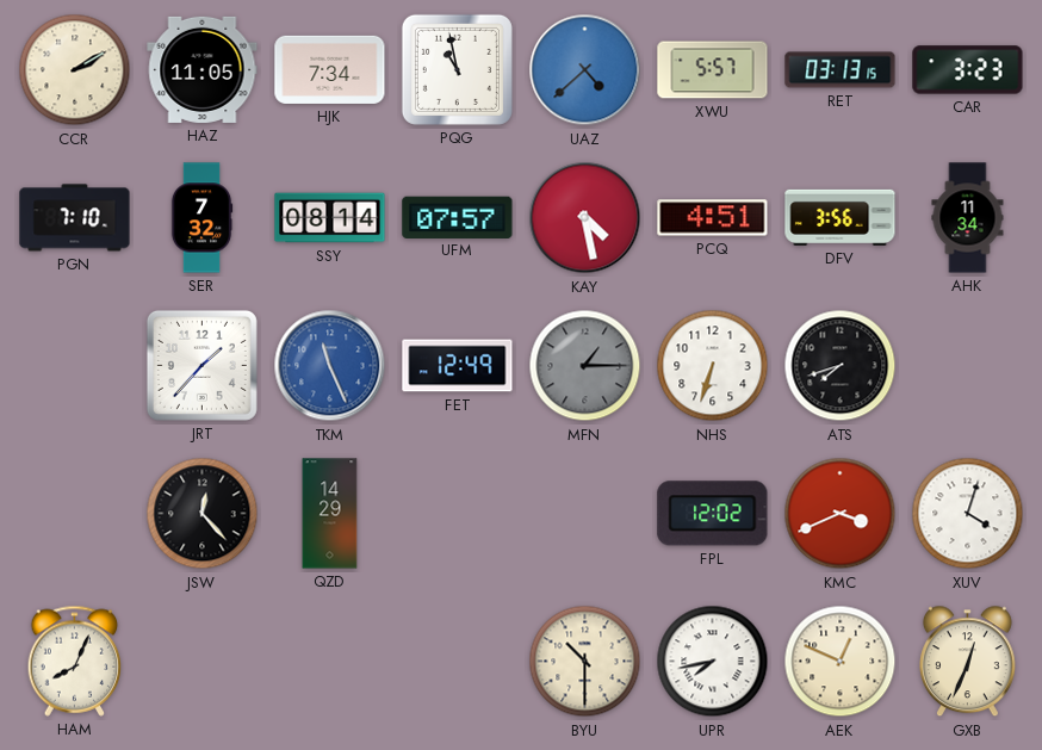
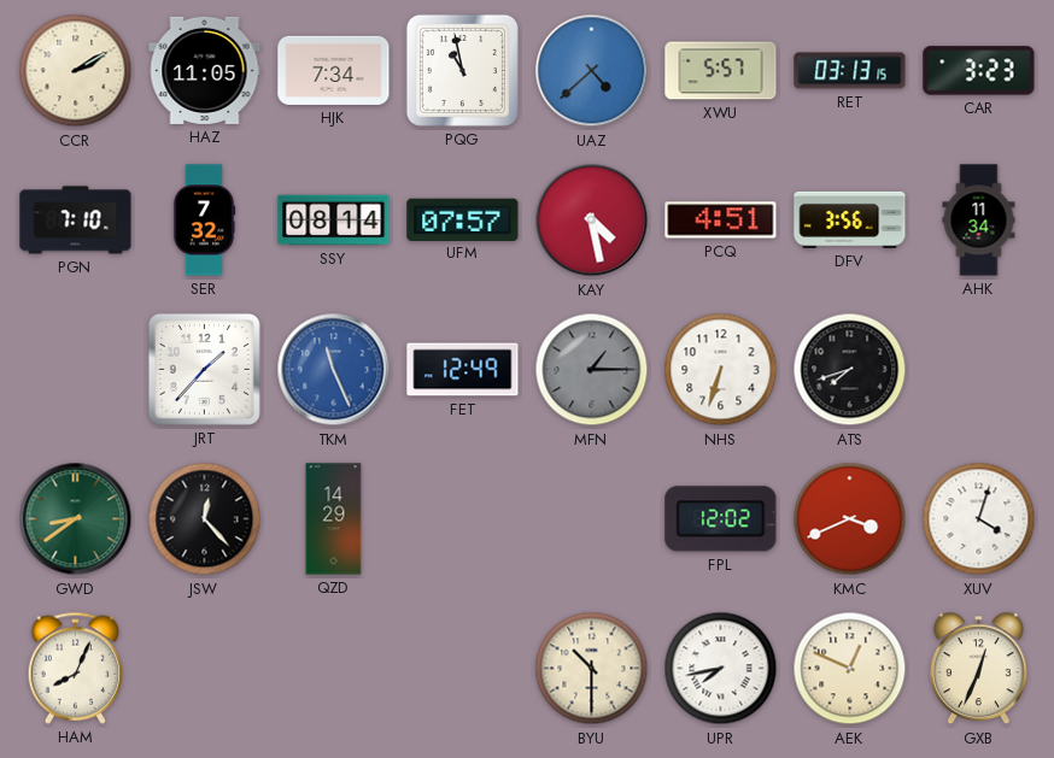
GWD: none -> 8:39
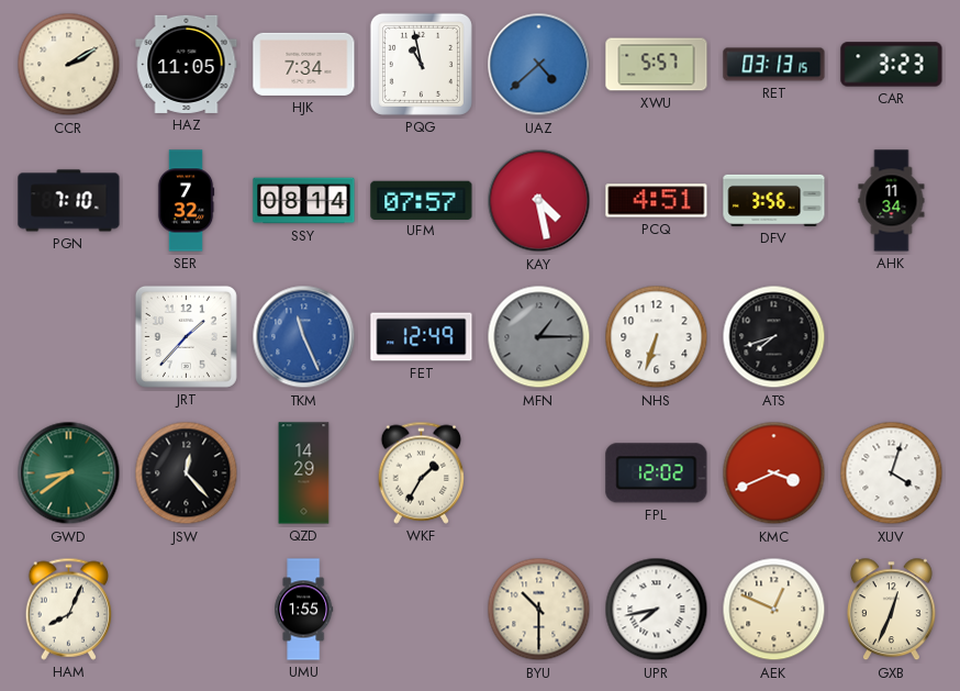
WKF: none -> 1:35
UMU: none -> 1:55
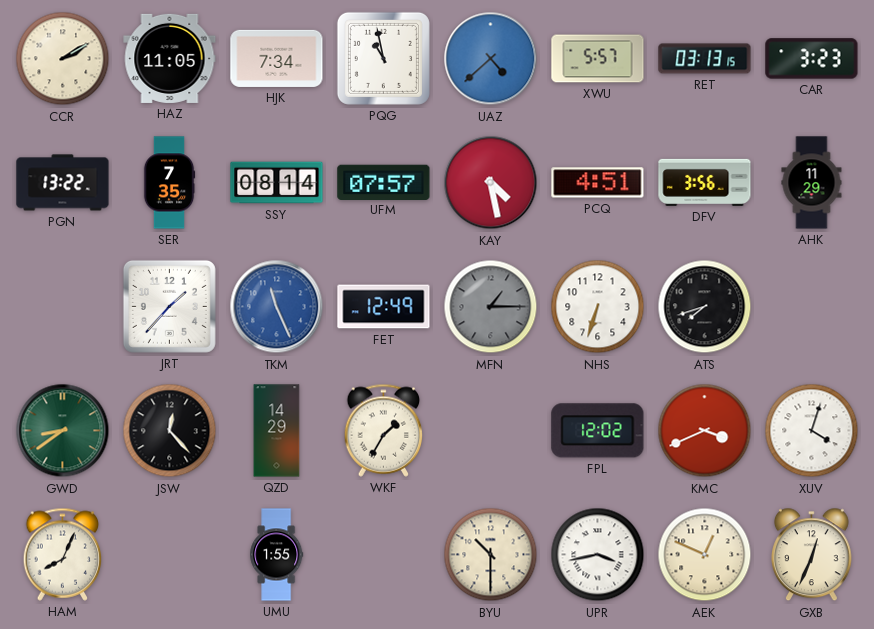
PGN: 7:10 -> 13:22
SER: 7:32 -> 7:35
AHK: 11:34 -> 11:29
UPR: 7:43 -> 3:43
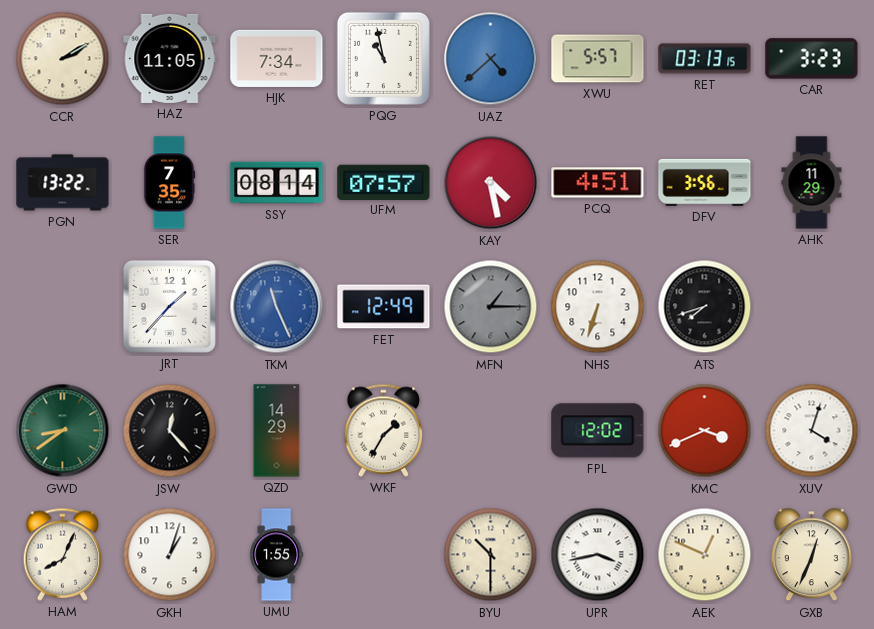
GKH: none -> 1:03
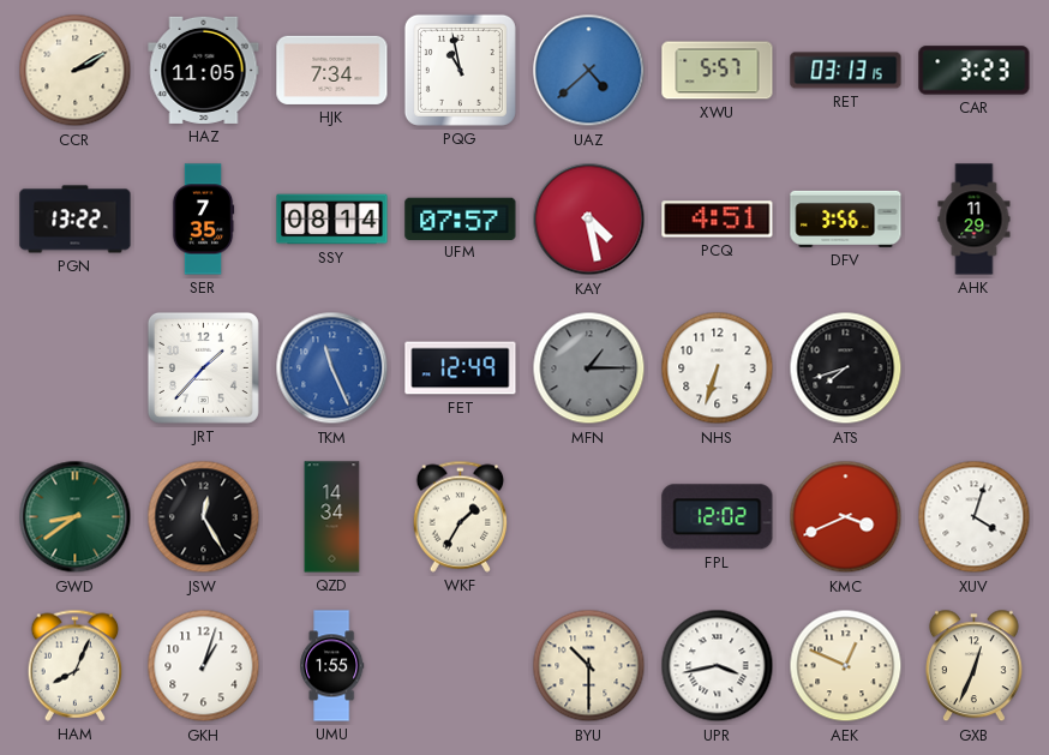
JSW: 12:23 -> 12:25
QZD: 14:29 -> 14:34
